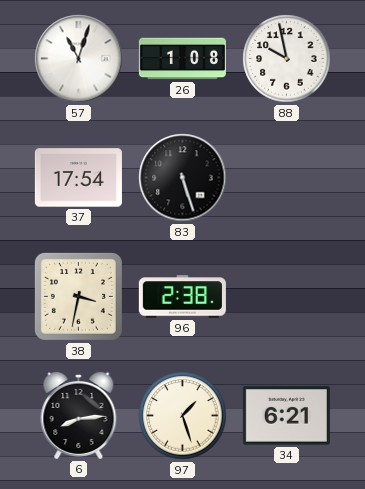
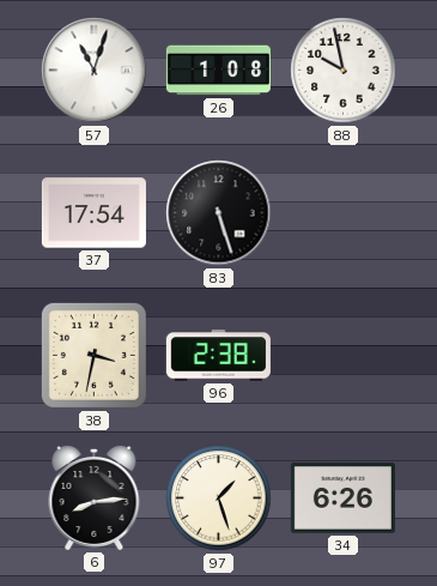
34: 6:21 -> 6:26
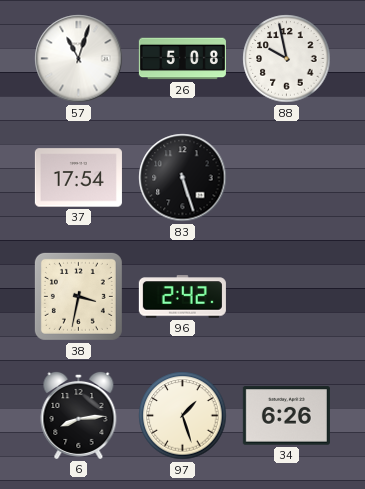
26: 1:08 -> 5:08
96: 2:38 -> 2:42
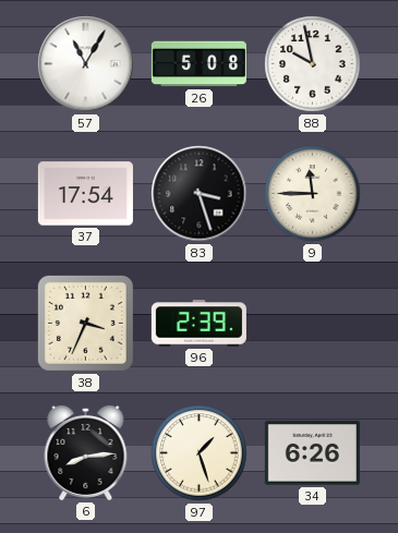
57: 11:03 -> 11:05
83: 5:27 -> 3:27
9: none -> 11:45
38: 3:32 -> 3:34
96: 2:42 -> 2:39
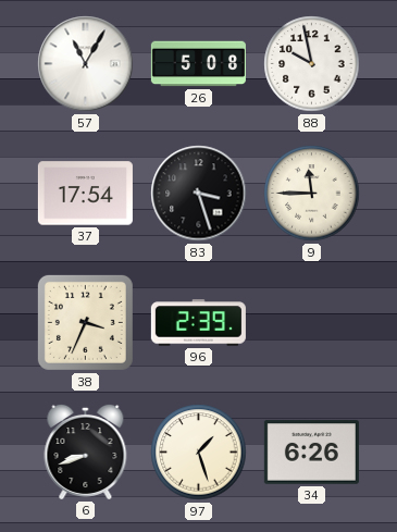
6: 8:14 -> 8:42
